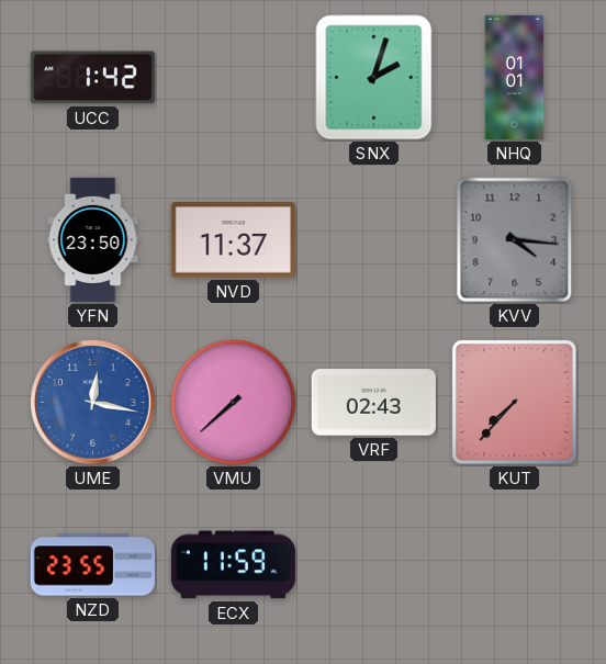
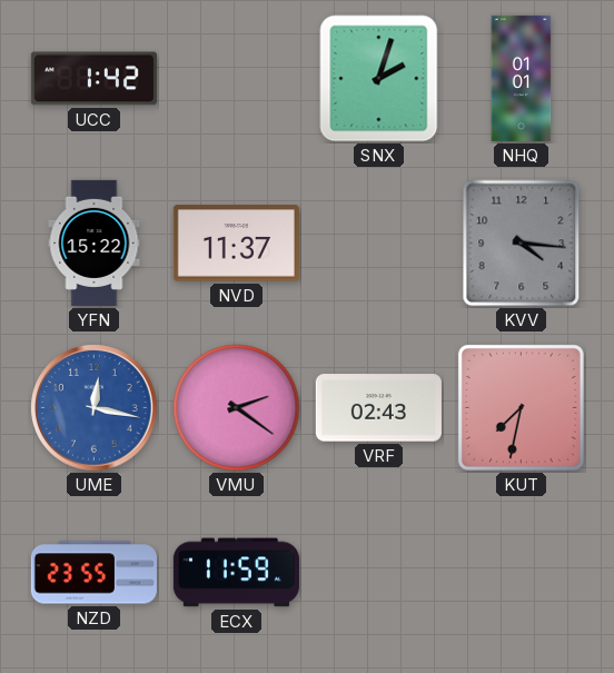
YFN: 23:50 -> 15:22
VMU: 7:38 -> 2:21
KUT: 7:37 -> 7:32
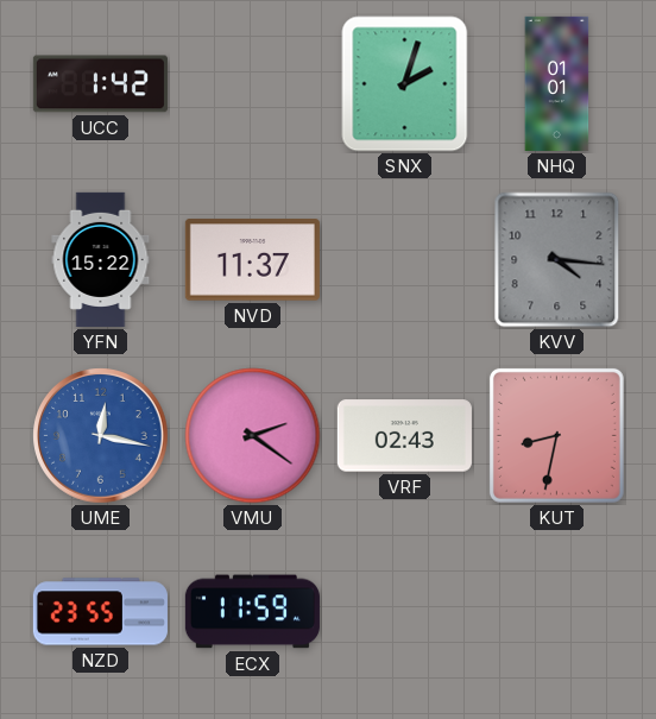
KUT: 7:32 -> 8:32
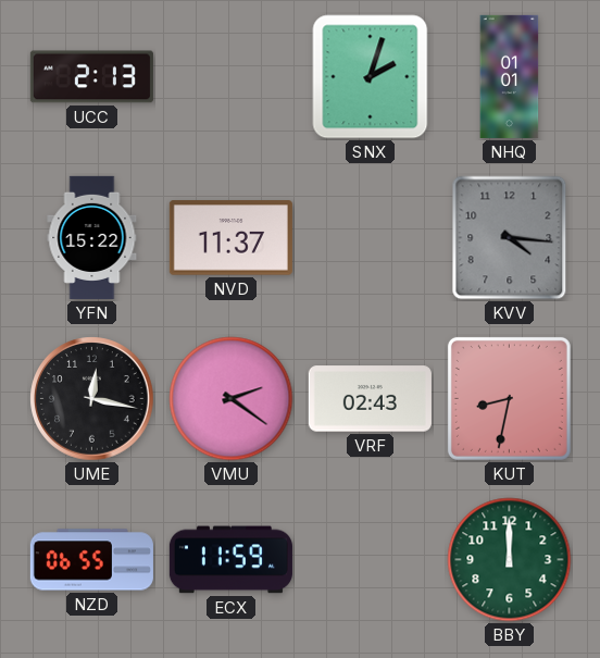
UCC: 1:42 -> 2:13
UME dial: blue -> black
NZD: 23:55 -> 06:55
BBY: none -> 12:00
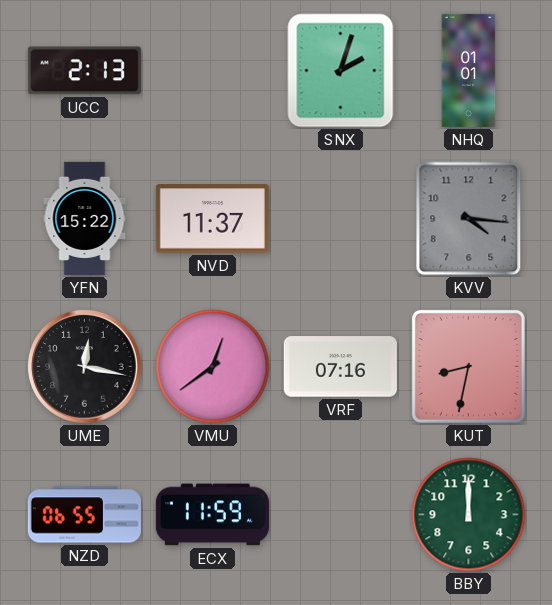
VMU: 2:21 -> 12:39
VRF: 02:43 -> 07:16
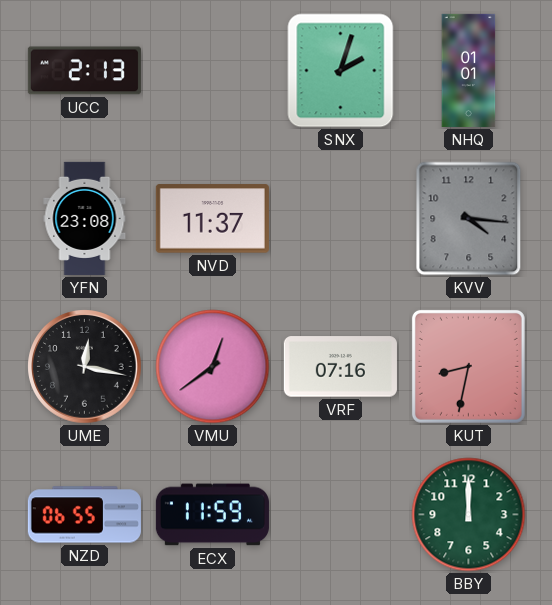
YFN: 15:22 -> 23:08
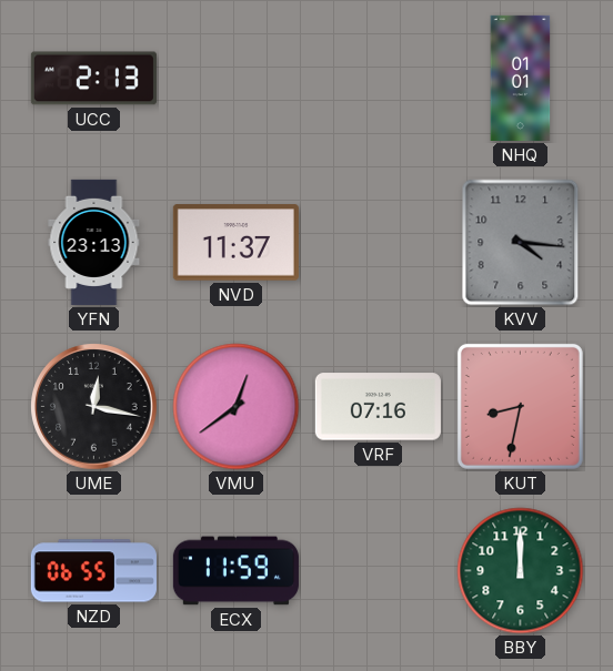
SNX: 2:03 -> none
YFN: 23:08 -> 23:13
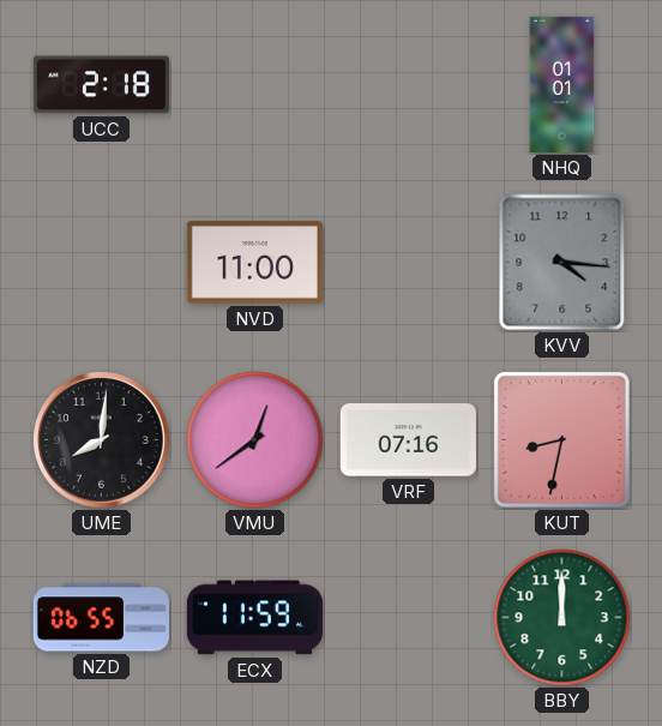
UCC: 2:13 -> 2:18
YFN: 23:13 -> none
NVD: 11:37 -> 11:00
UME: 12:17 -> 8:01
